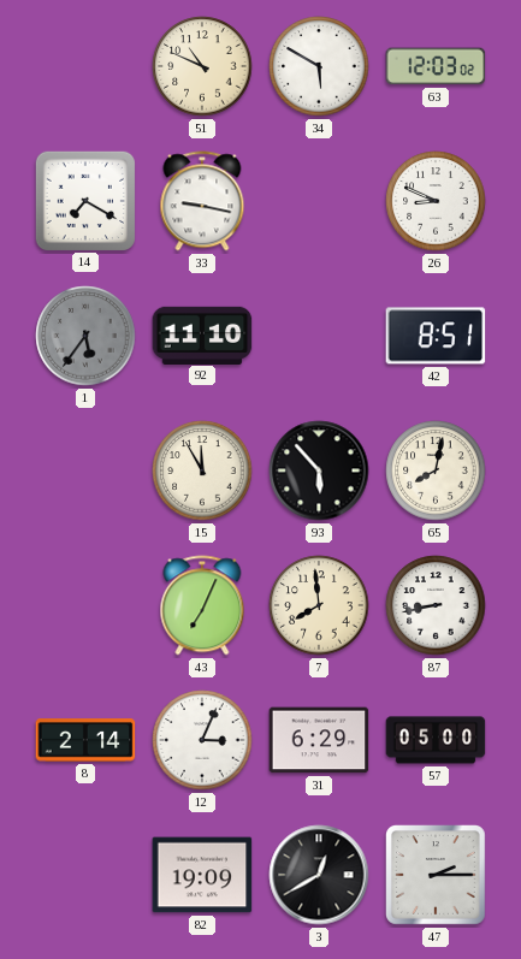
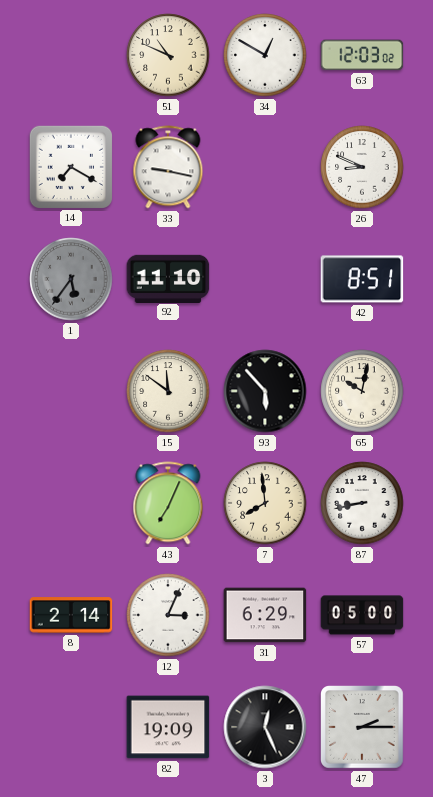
34: 5:50 -> 12:50
15: 11:55 -> 11:51
65: 8:02 -> 10:02
3: 12:40 -> 12:26
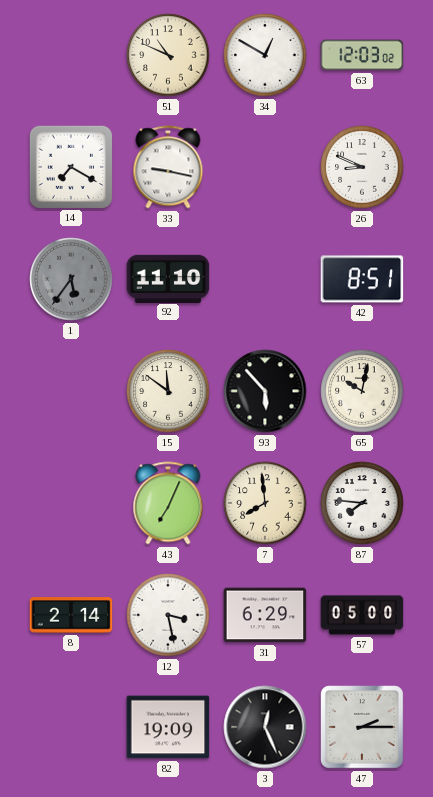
87: 8:43 -> 7:46
12: 3:04 -> 3:28
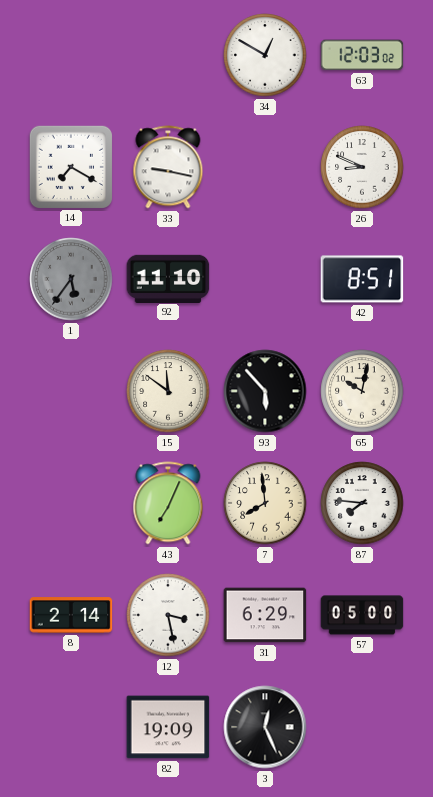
51: 10:49 -> none
47: 2:15 -> none
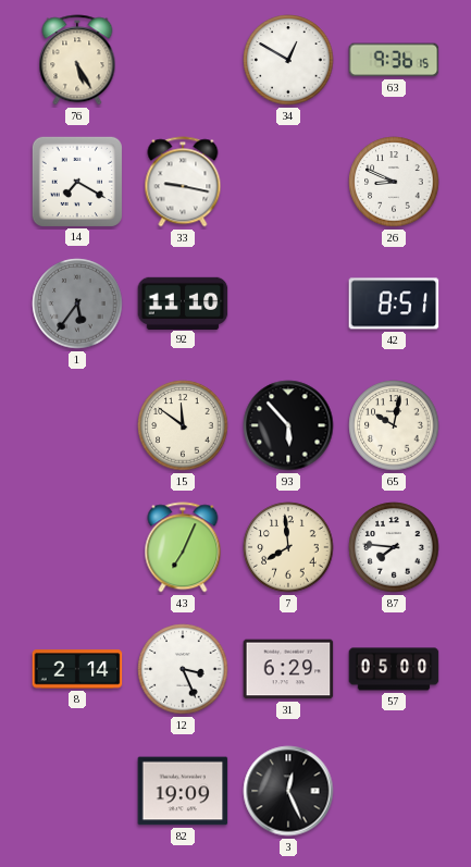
76: none -> 5:25
63: 12:03 -> 9:36
12: 3:28 -> 3:26
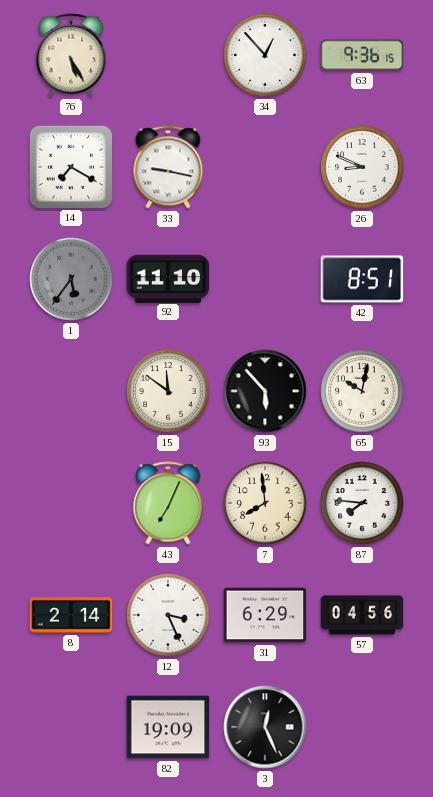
34: 12:50 -> 12:53
57: 05:00 -> 04:56
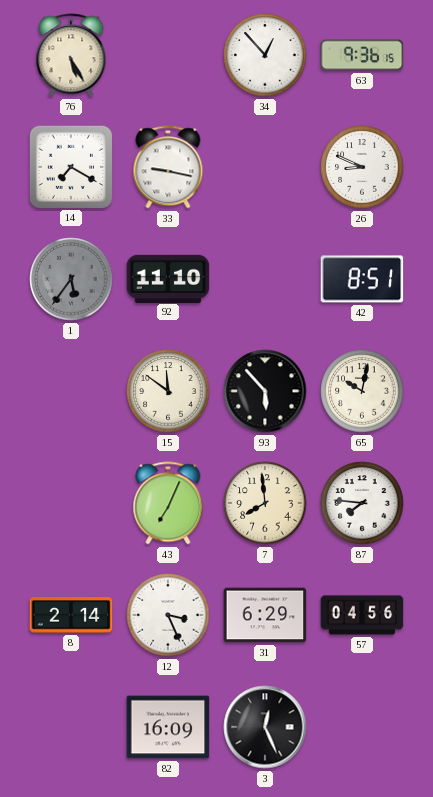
82: 19:09 -> 16:09
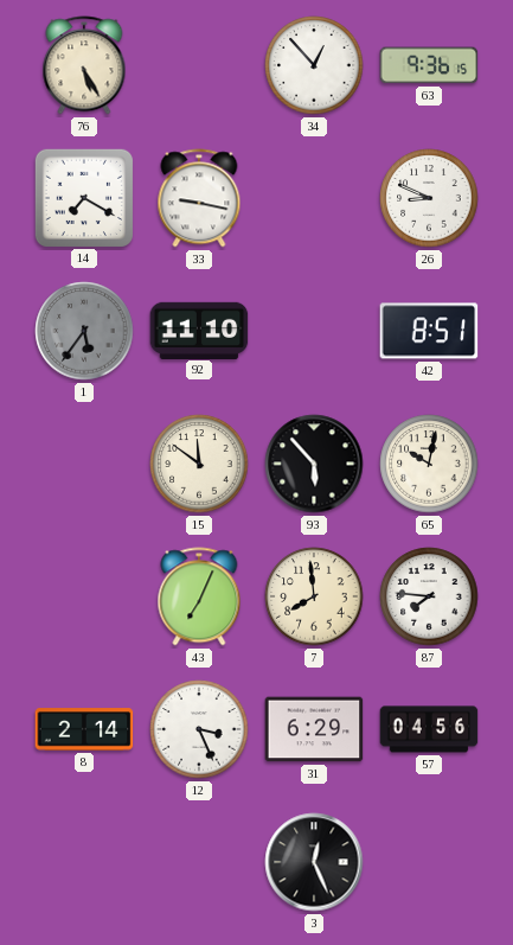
82: 16:09 -> none
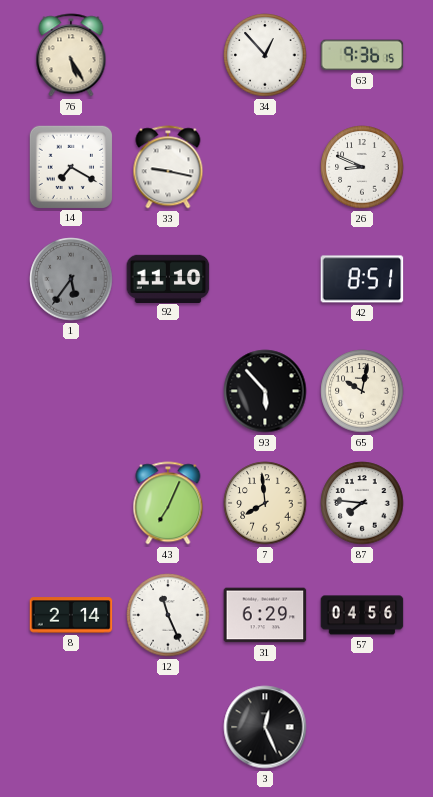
15: 11:51 -> none
12: 3:26 -> 11:26
